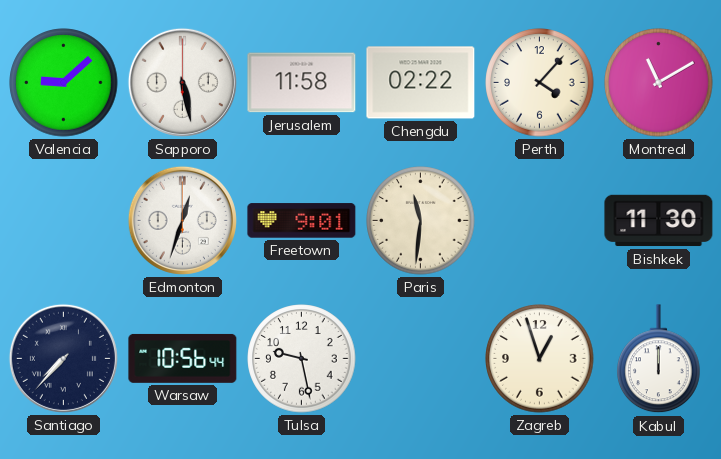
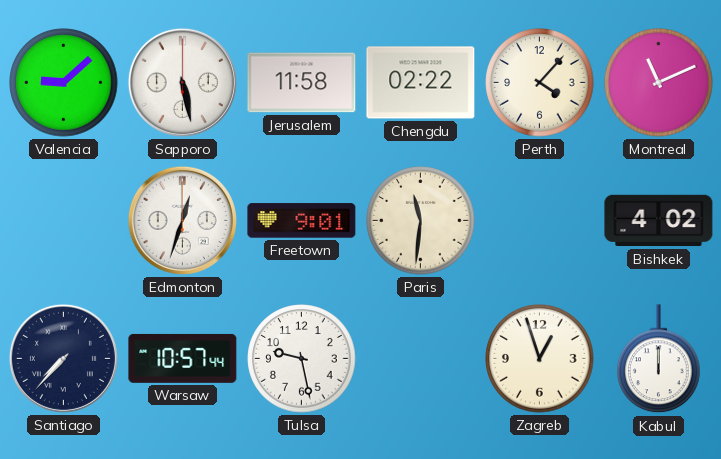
Montreal: 11:10 -> 11:11
Bishkek: 11:30 -> 4:02
Warsaw: 10:56 -> 10:57
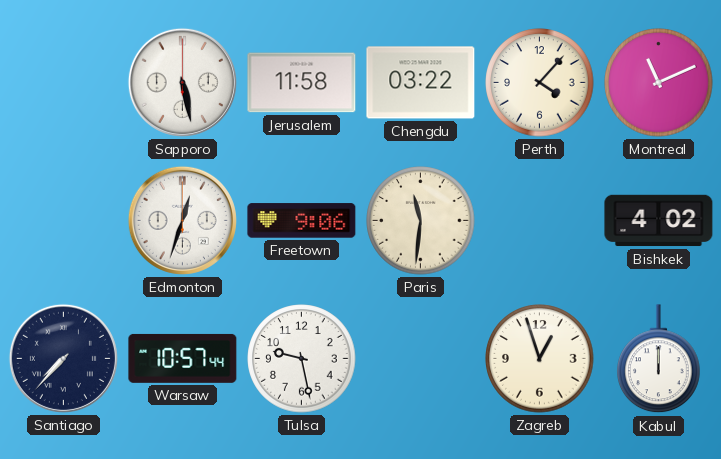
Valencia: 9:08 -> none
Chengdu: 02:22 -> 03:22
Freetown: 9:01 -> 9:06
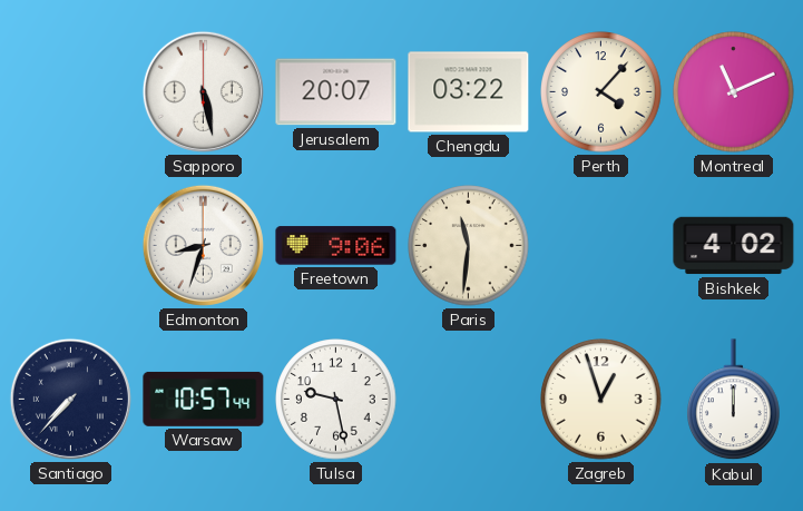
Jerusalem: 11:58 -> 20:07
Edmonton: 12:33 -> 8:33
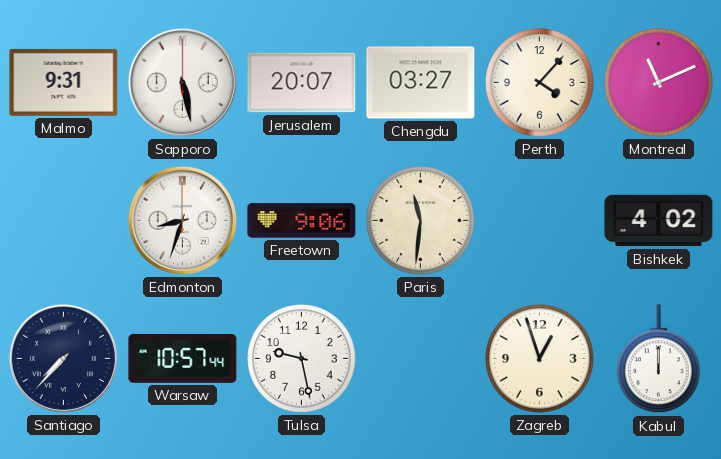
Malmo: none -> 9:31
Chengdu: 03:22 -> 03:27
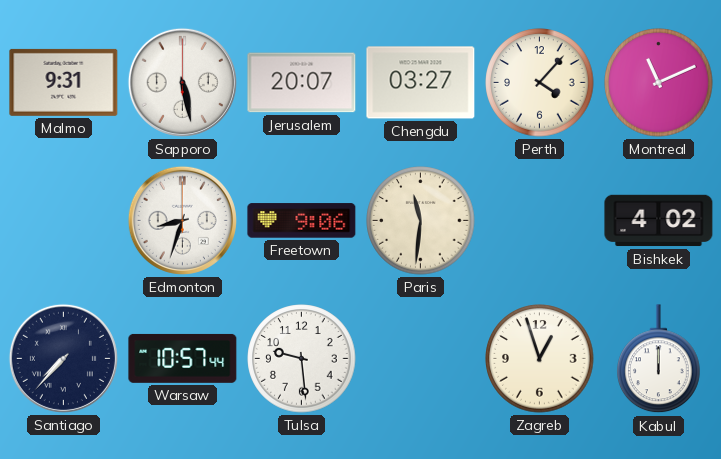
Tulsa: 9:28 -> 9:29
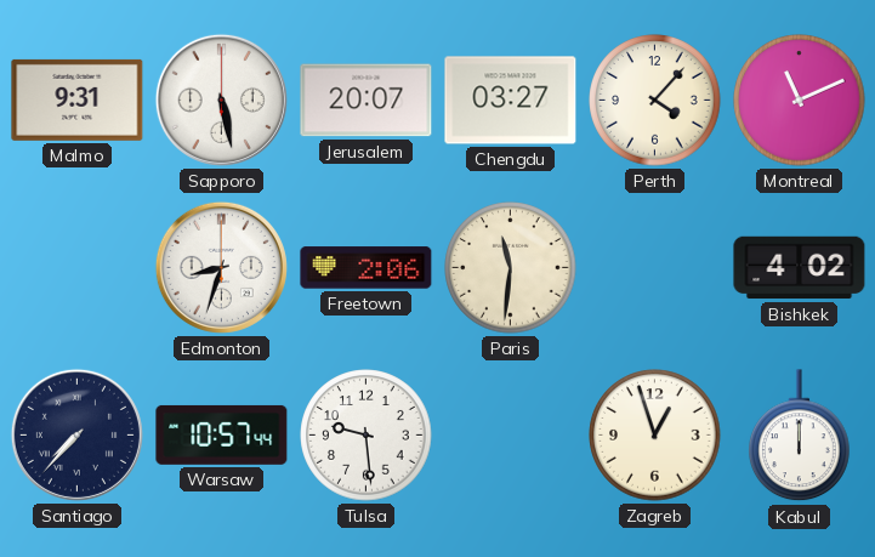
Freetown: 9:06 -> 2:06
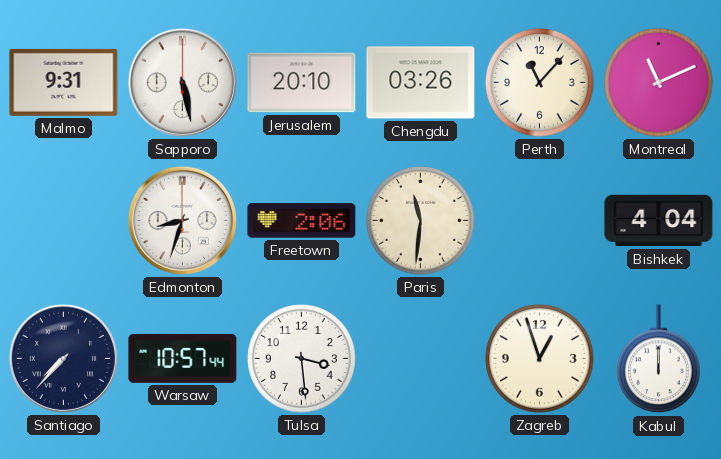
Jerusalem: 20:07 -> 20:10
Chengdu: 03:27 -> 03:26
Perth: 4:07 -> 11:07
Bishkek: 4:02 -> 4:04
Tulsa: 9:29 -> 3:29
